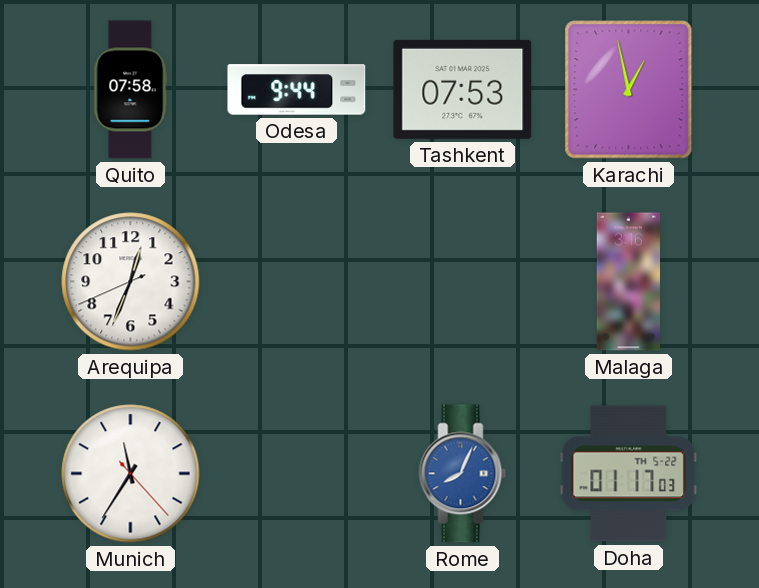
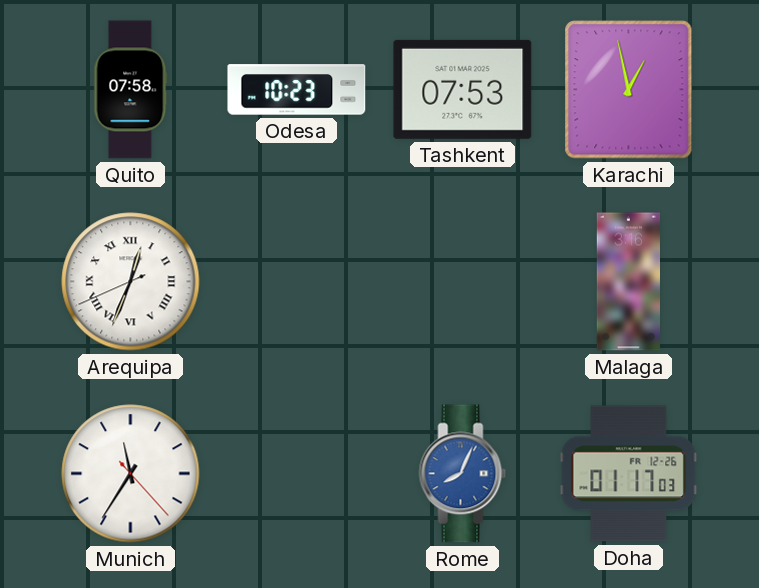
Odesa: 9:44 -> 10:23
Arequipa numerals: Arabic -> Roman
Doha date: TH 5-22 -> FR 12-26
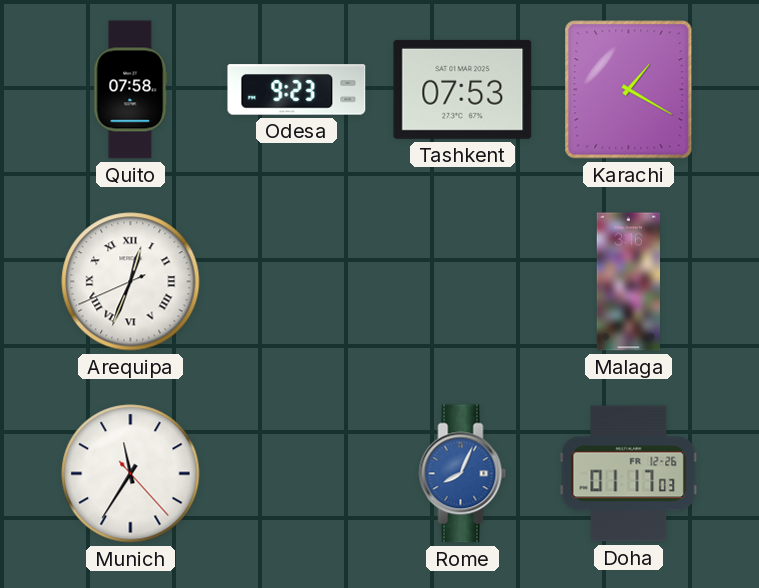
Odesa: 10:23 -> 9:23
Karachi: 12:58 -> 1:20
